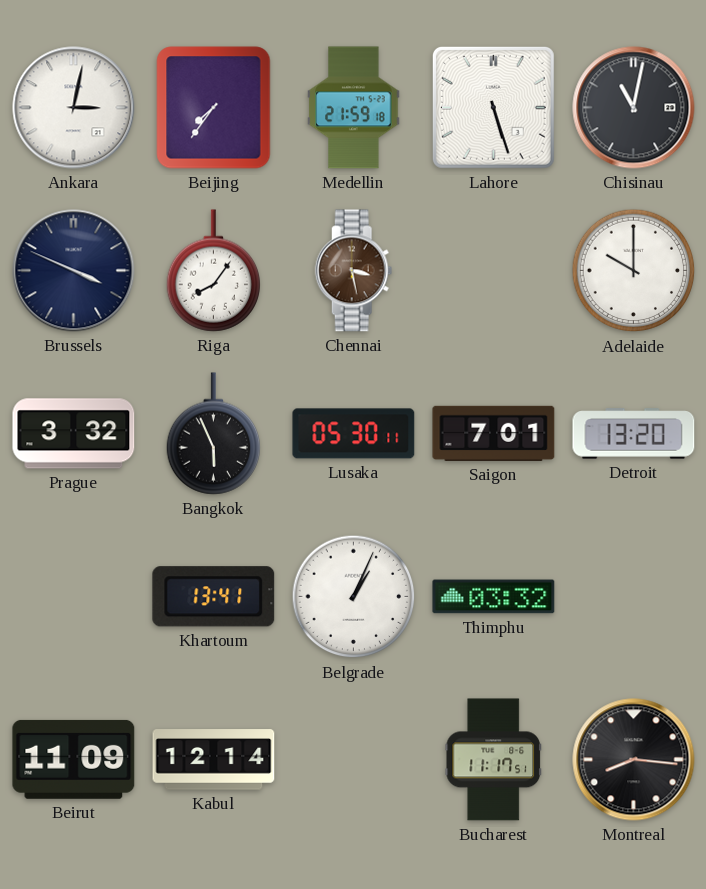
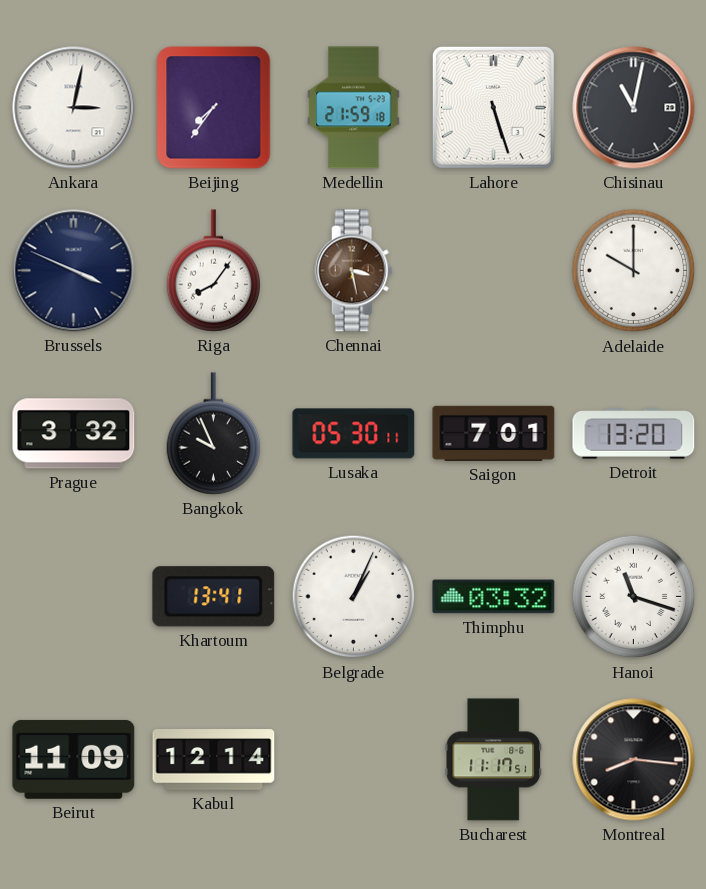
Bangkok: 5:56 -> 9:56
Hanoi: none -> 11:18
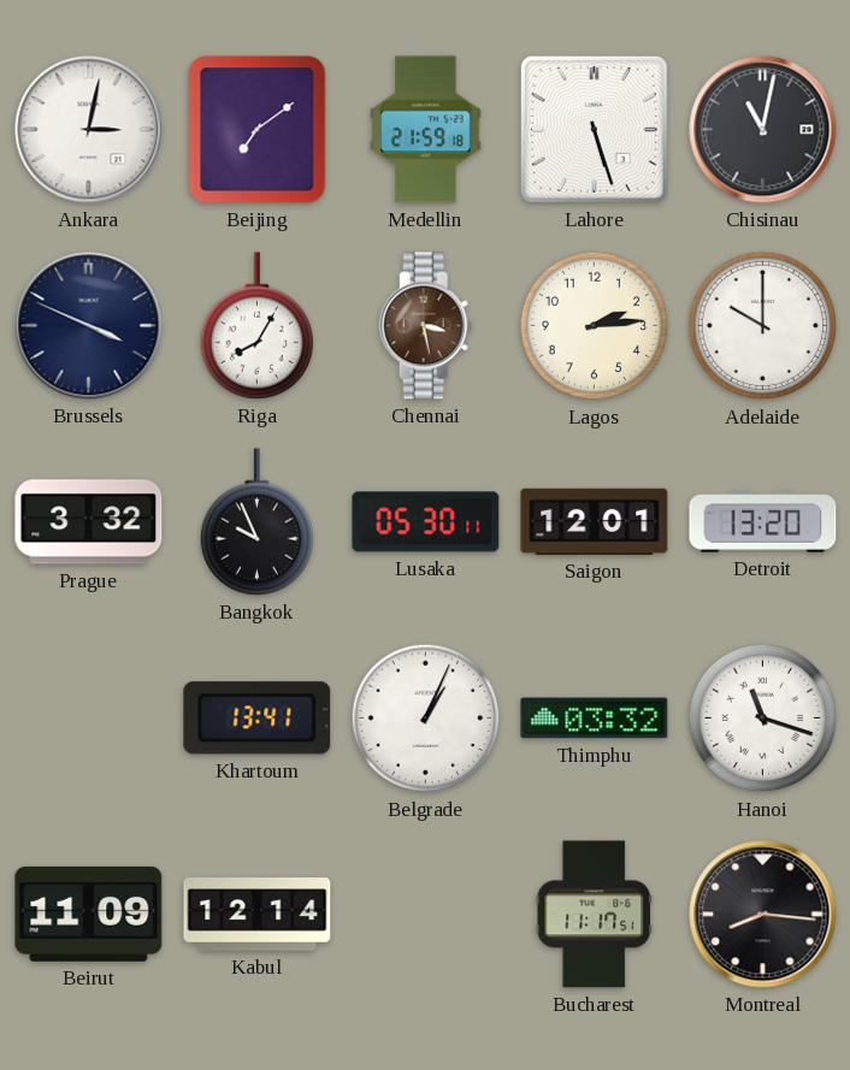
Beijing: 7:36 -> 7:09
Riga: 8:06 -> 8:05
Lagos: none -> 2:14
Saigon: 7:01 -> 12:01
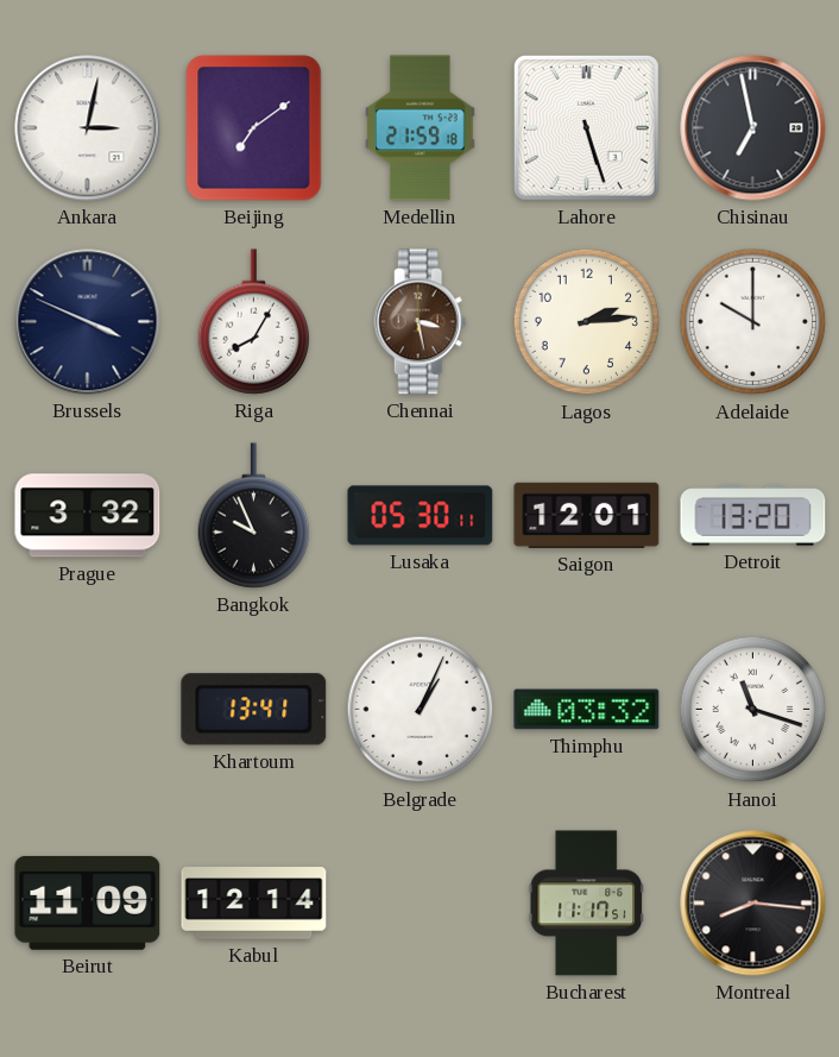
Chisinau: 11:02 -> 6:58
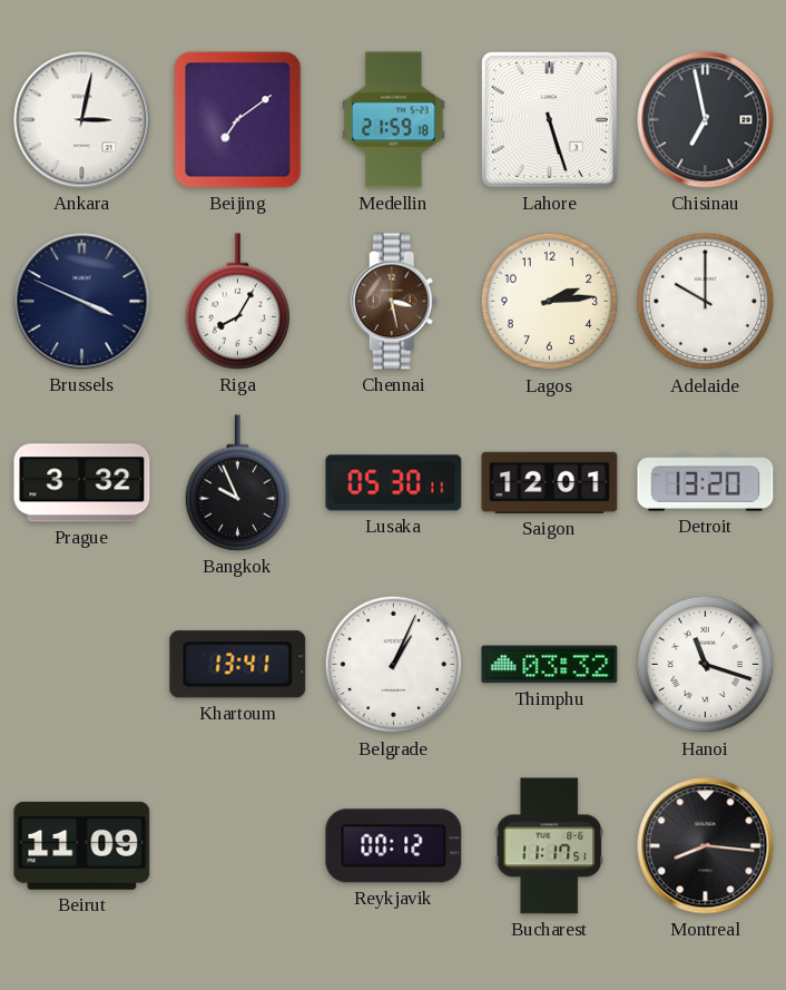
Kabul: 12:14 -> none
Reykjavik: none -> 00:12
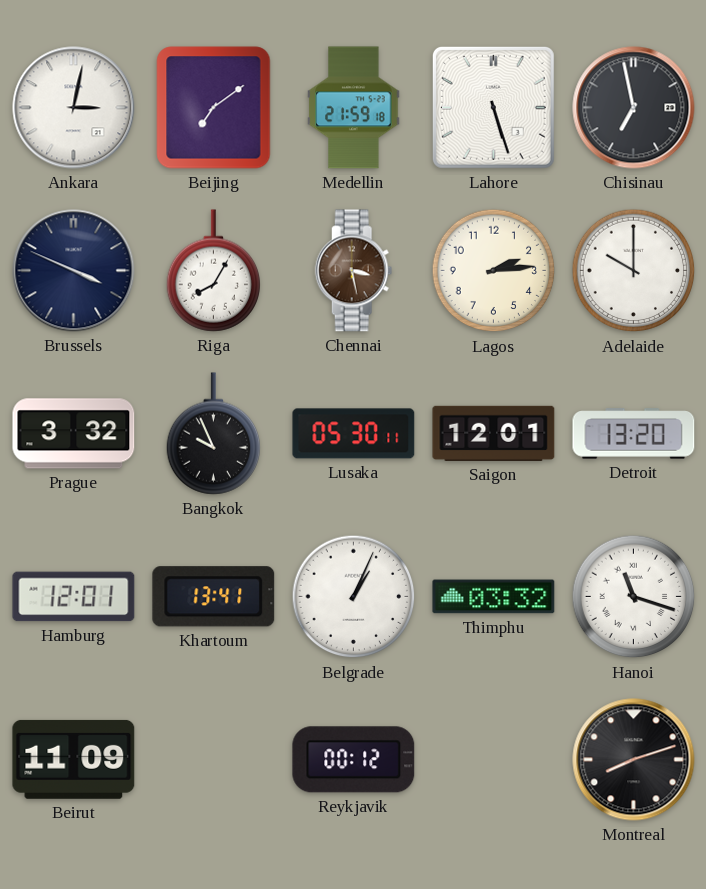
Hamburg: none -> 12:01
Bucharest: 11:17 -> none
Montreal: 8:16 -> 8:12
